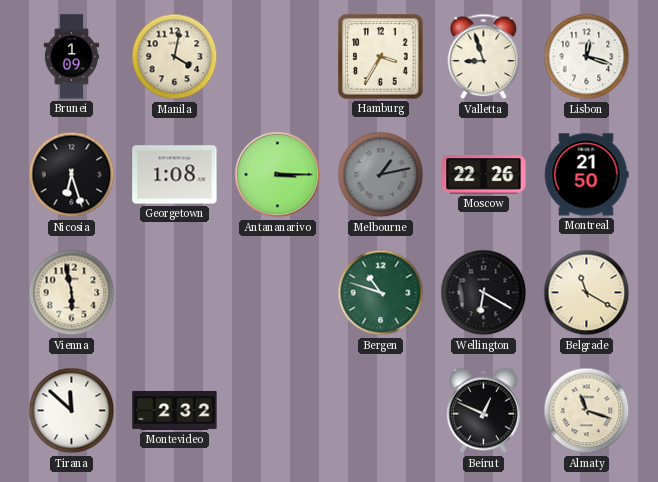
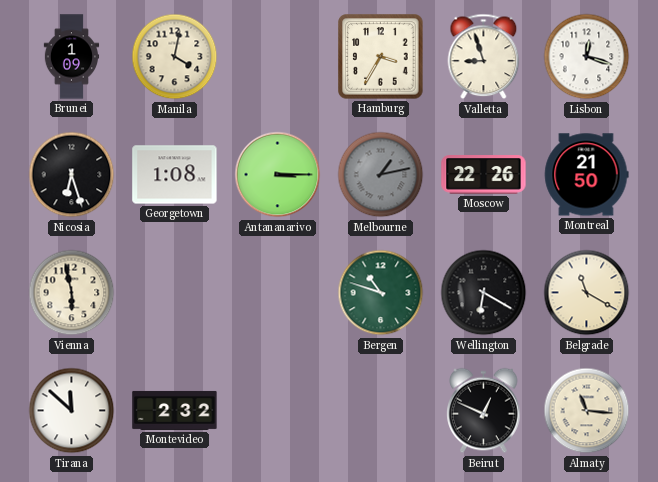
Almaty: 11:18 -> 11:16
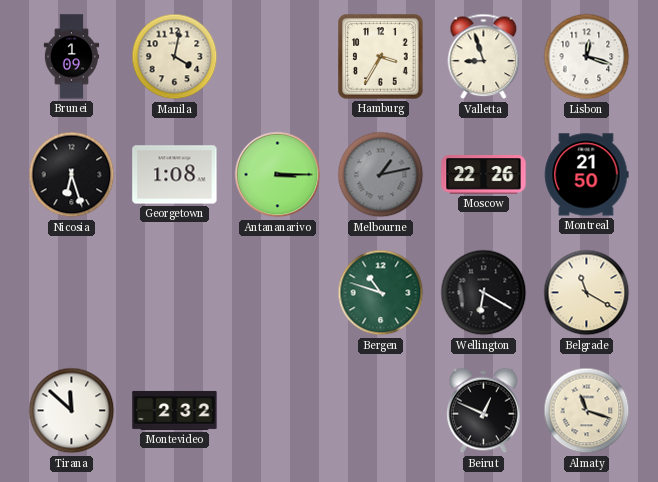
Vienna: 5:58 -> none
Almaty: 11:16 -> 11:18
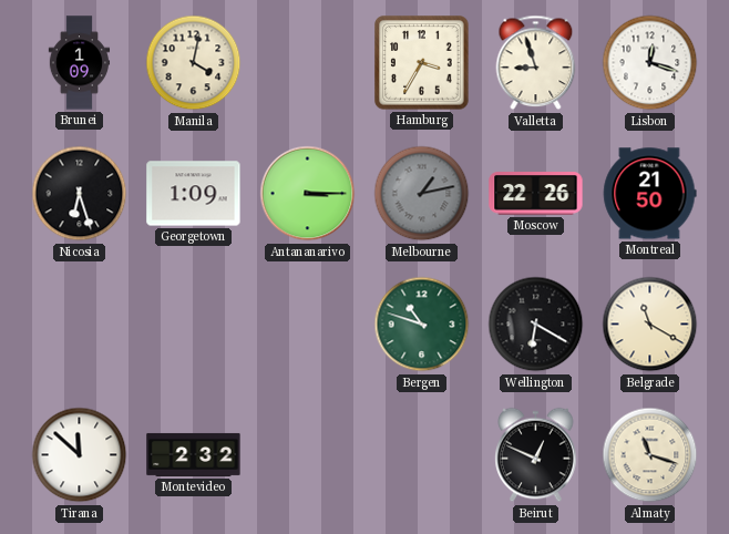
Georgetown: 1:08 -> 1:09
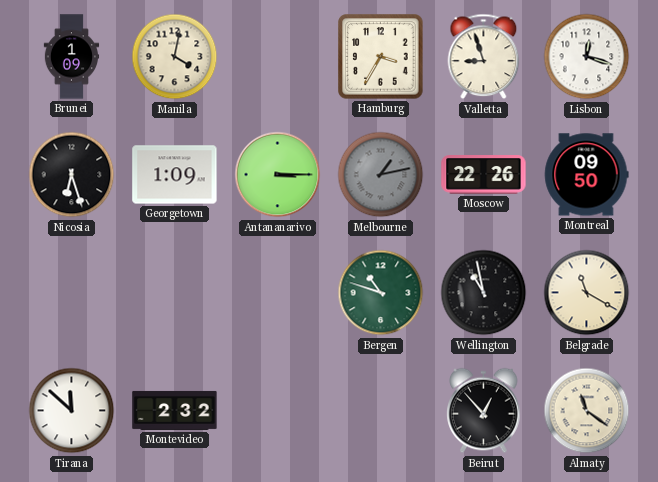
Montreal: 21:50 -> 09:50
Wellington: 6:20 -> 10:58
Beirut: 12:49 -> 12:53
Almaty: 11:18 -> 11:21
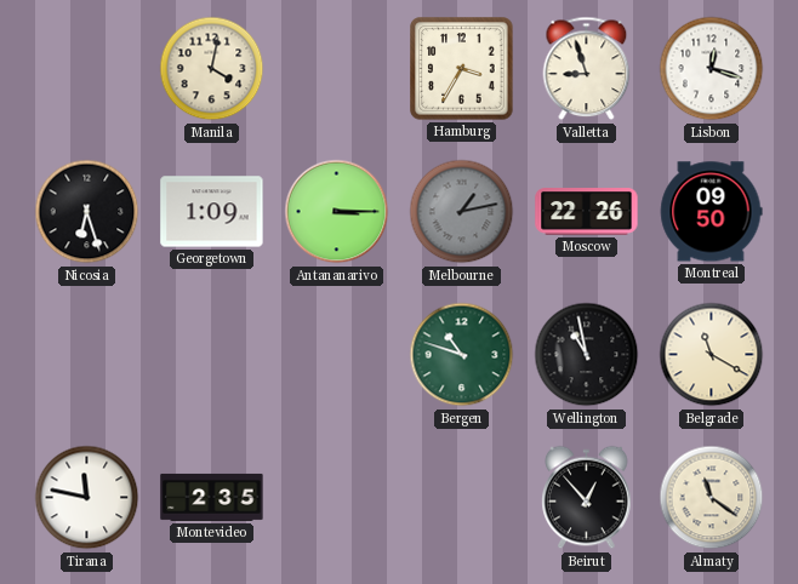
Brunei: 1:09 -> none
Tirana: 11:52 -> 11:47
Montevideo: 2:32 -> 2:35
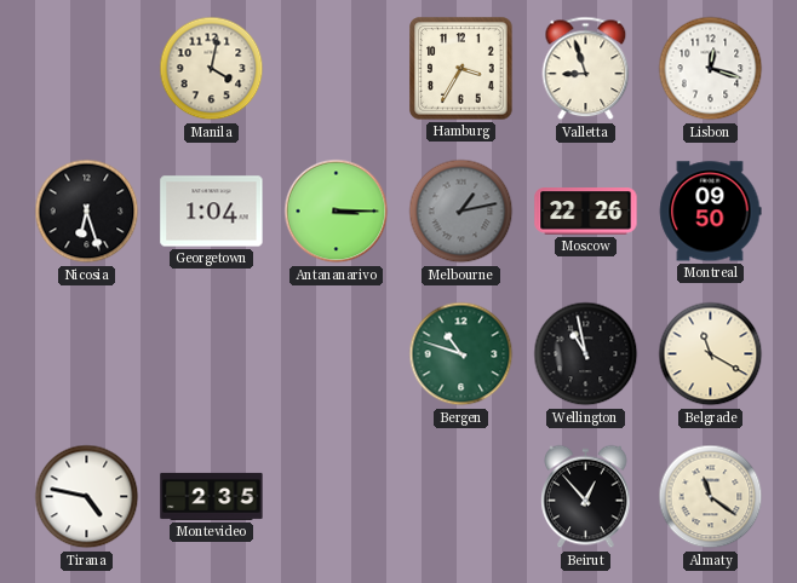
Georgetown: 1:09 -> 1:04
Tirana: 11:47 -> 4:47
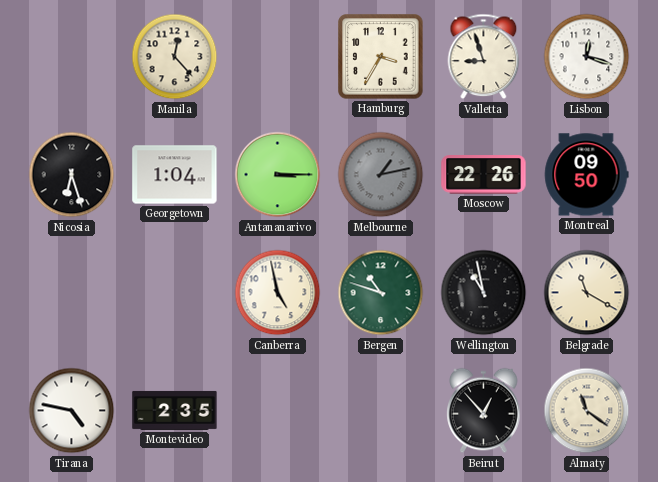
Manila: 4:02 -> 12:23
Canberra: none -> 4:58
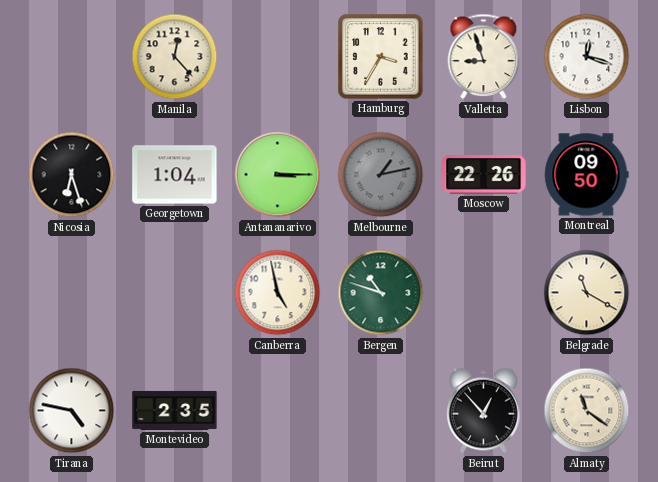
Wellington: 10:58 -> none
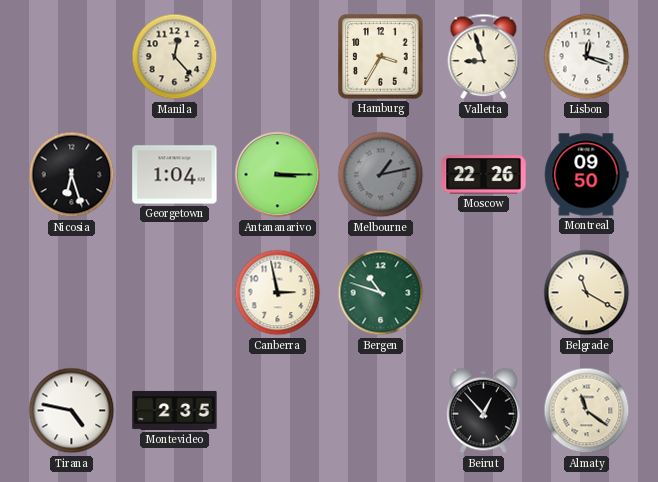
Canberra: 4:58 -> 2:58
